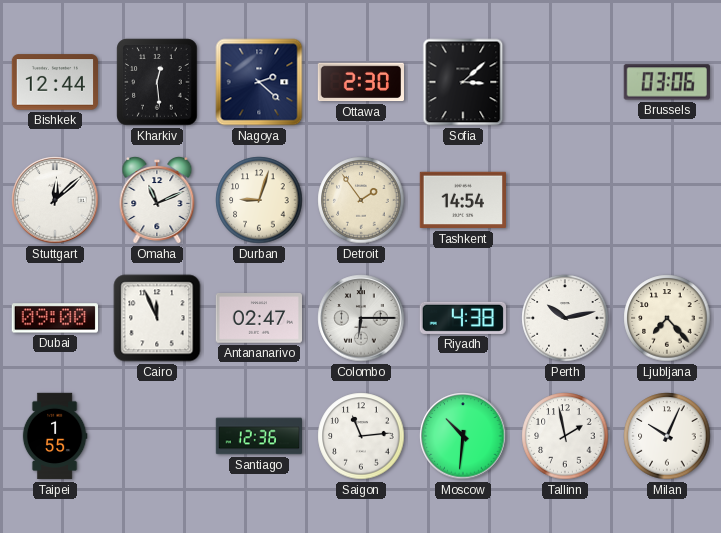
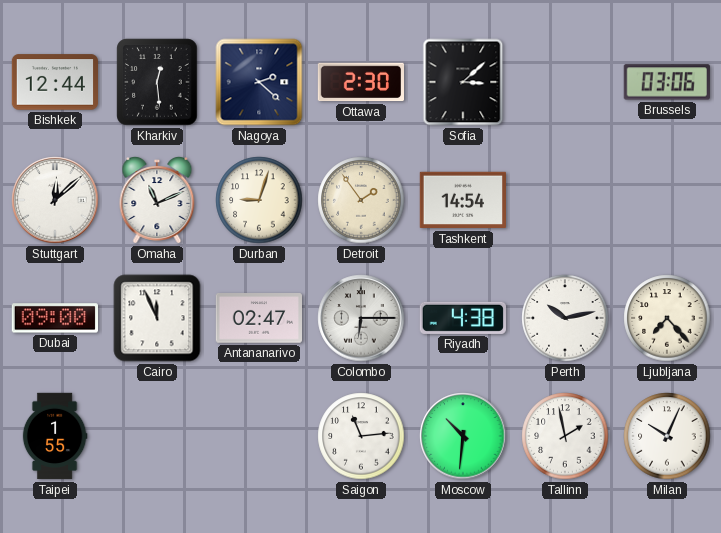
Santiago: 12:36 -> none
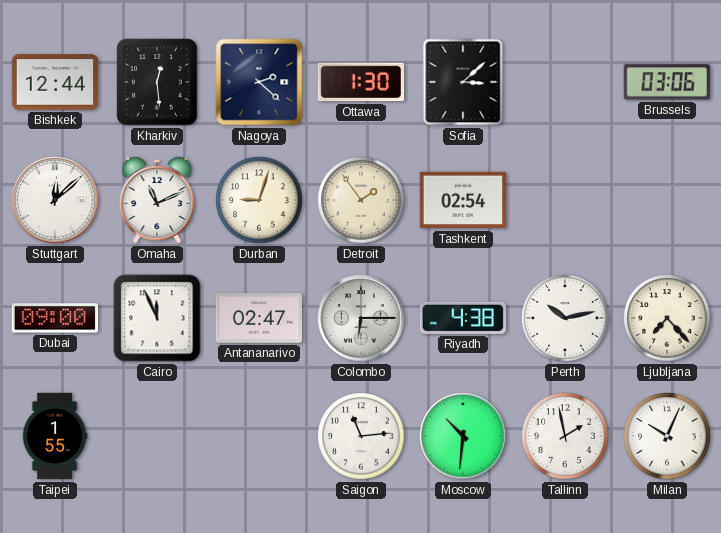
Ottawa: 2:30 -> 1:30
Tashkent: 14:54 -> 02:54
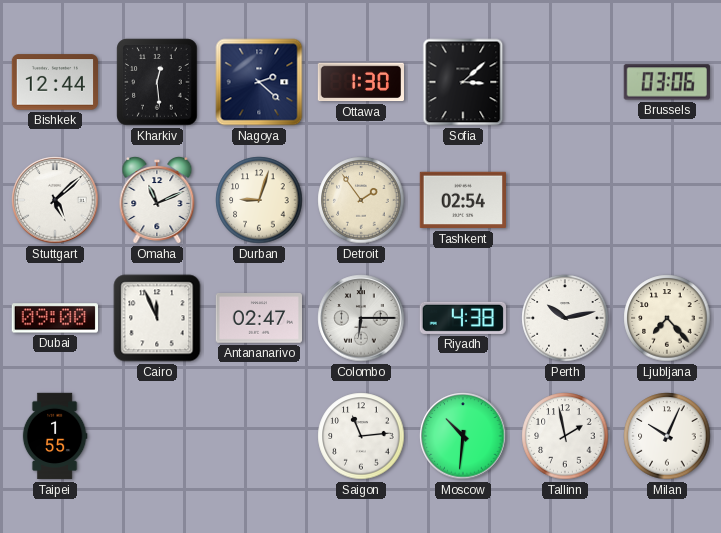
Stuttgart: 12:08 -> 5:08
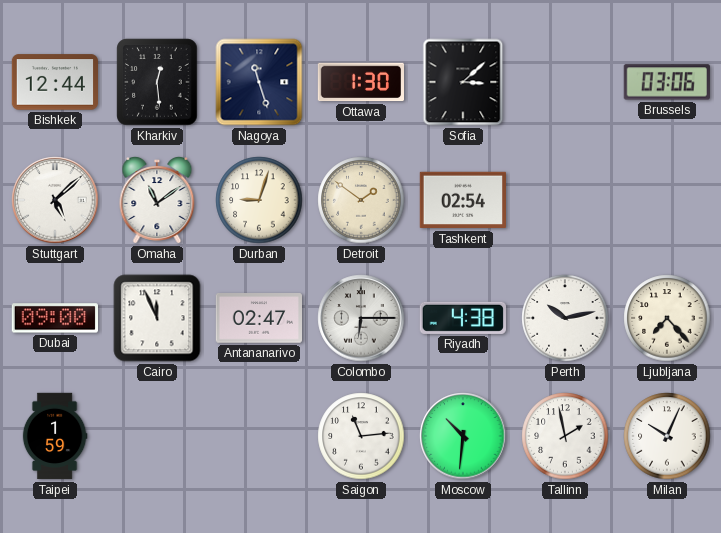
Nagoya: 2:22 -> 11:27
Omaha: 11:11 -> 11:09
Detroit: 1:54 -> 1:51
Taipei: 1:55 -> 1:59
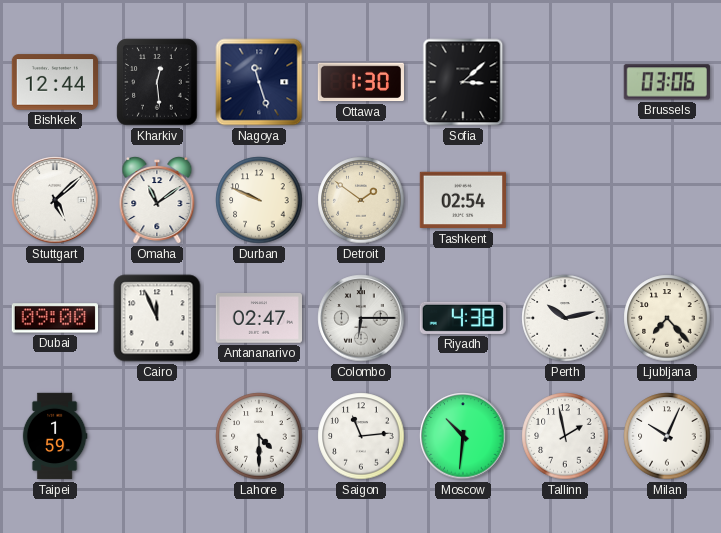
Durban: 9:03 -> 9:49
Lahore: none -> 4:30
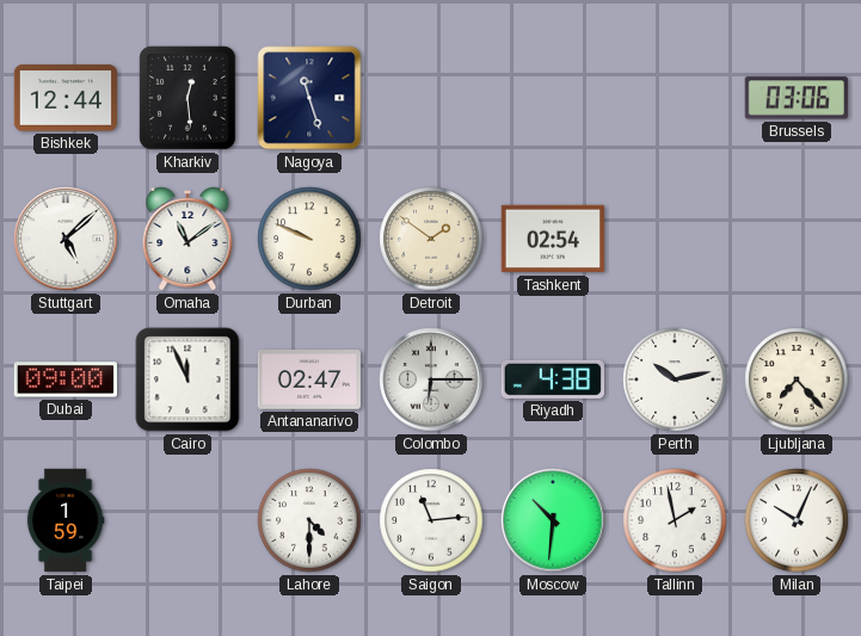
Ottawa: 1:30 -> none
Sofia: 3:08 -> none
